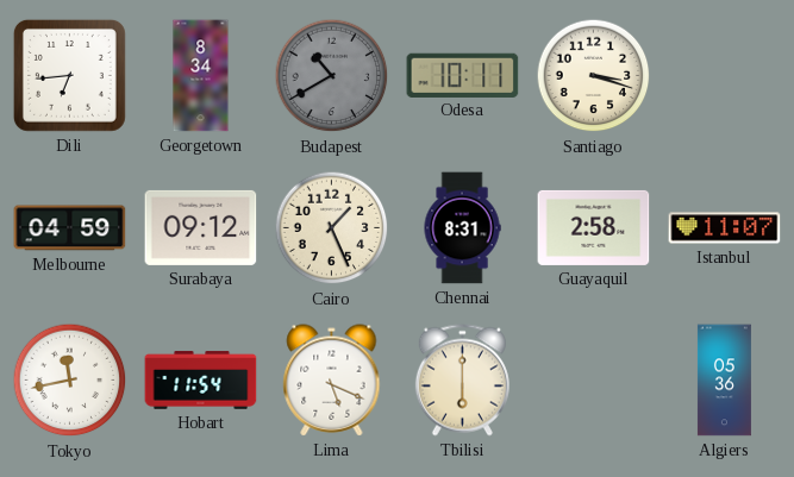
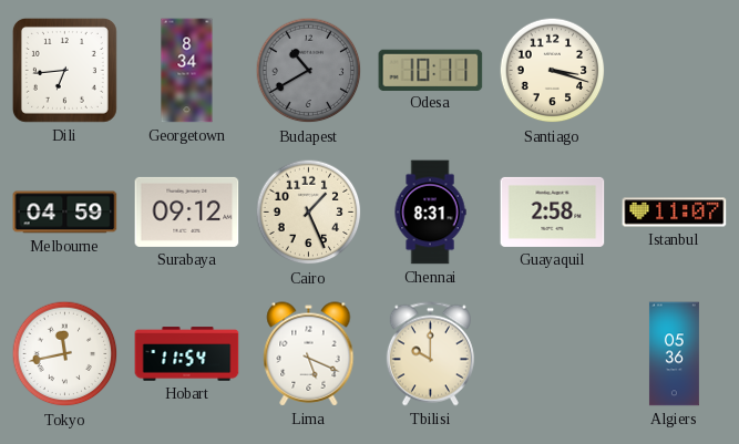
Tbilisi: 6:00 -> 10:00
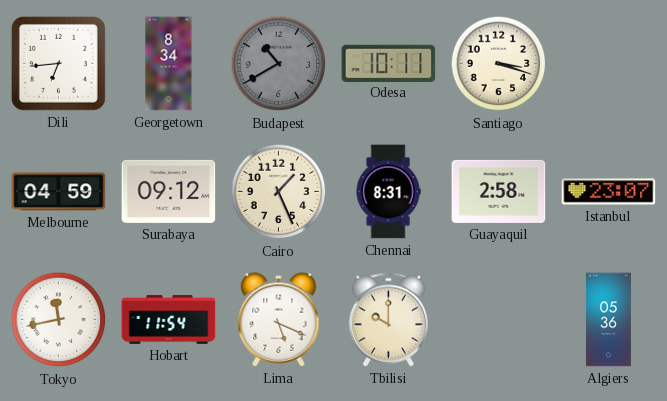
Istanbul: 11:07 -> 23:07
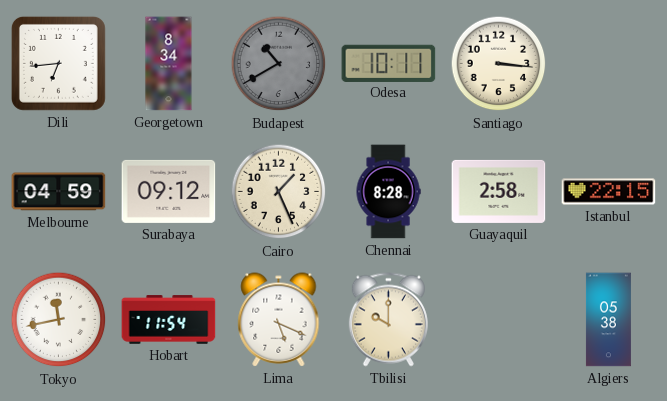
Santiago: 3:18 -> 3:16
Chennai: 8:31 -> 8:28
Istanbul: 23:07 -> 22:15
Algiers: 05:36 -> 05:38
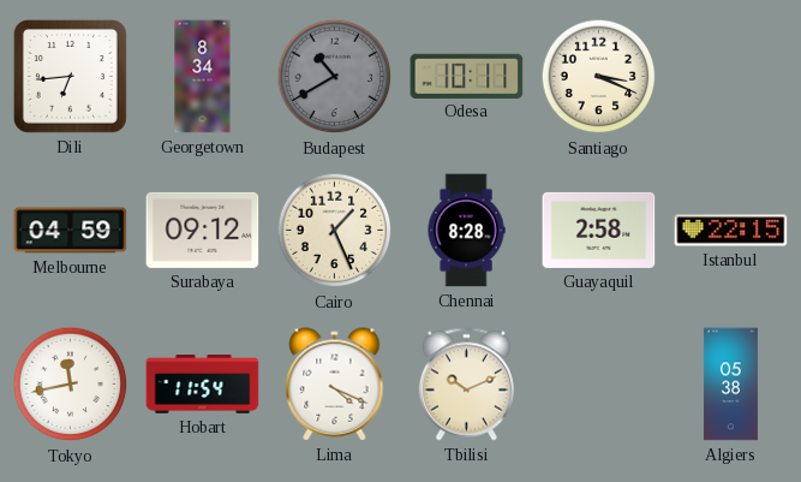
Santiago: 3:16 -> 3:19
Lima: 5:19 -> 4:19
Tbilisi: 10:00 -> 10:11
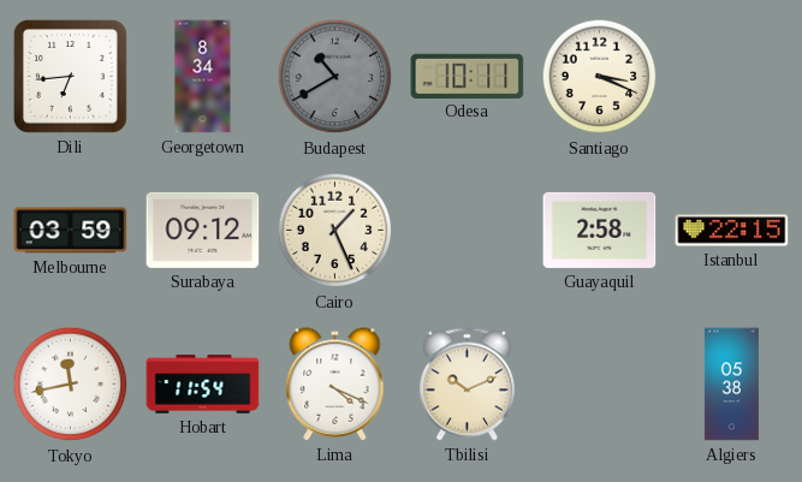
Melbourne: 04:59 -> 03:59
Chennai: 8:28 -> none
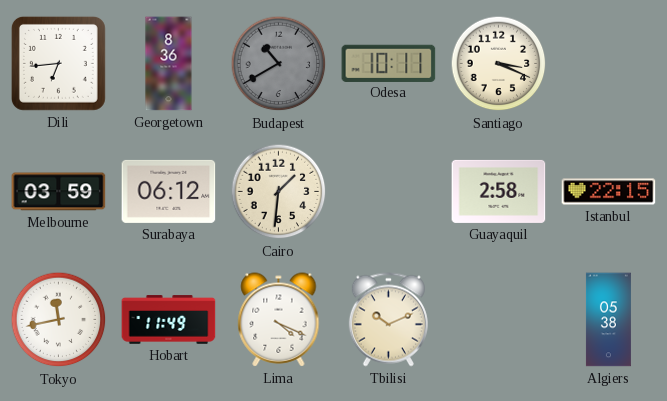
Georgetown: 8:34 -> 8:36
Surabaya: 09:12 -> 06:12
Cairo: 1:26 -> 1:31
Hobart: 11:54 -> 11:49
